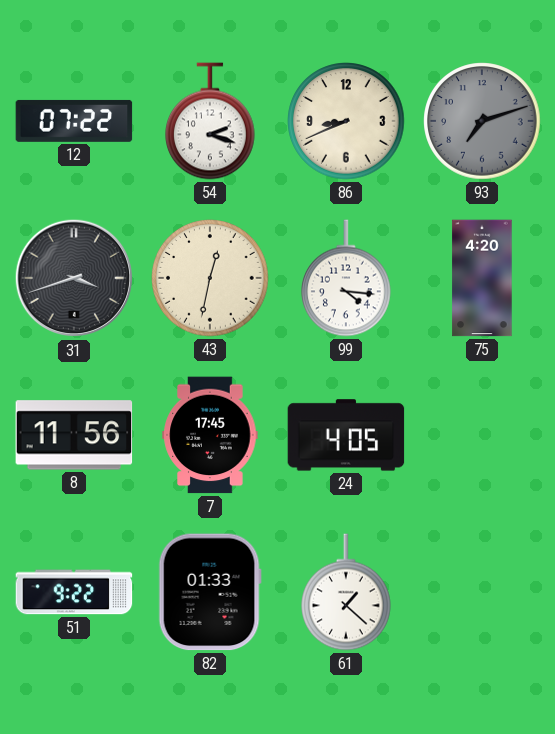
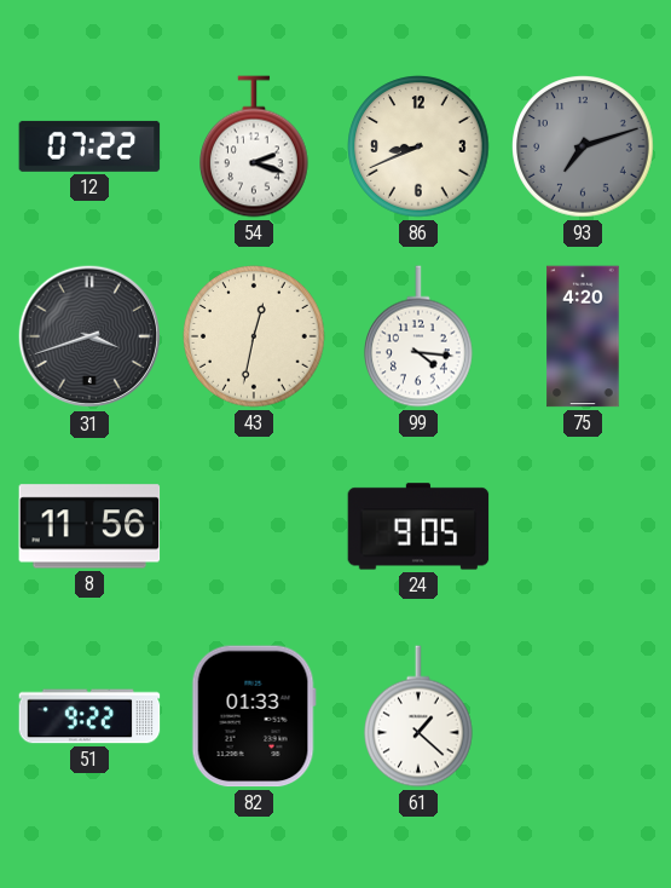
7: 17:45 -> none
24: 4:05 -> 9:05
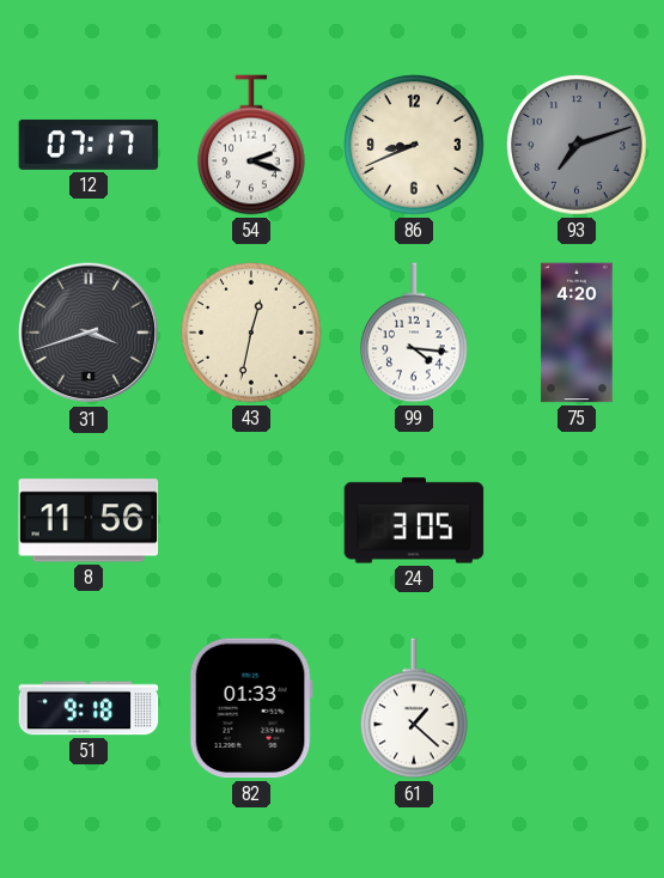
12: 07:22 -> 07:17
24: 9:05 -> 3:05
51: 9:22 -> 9:18
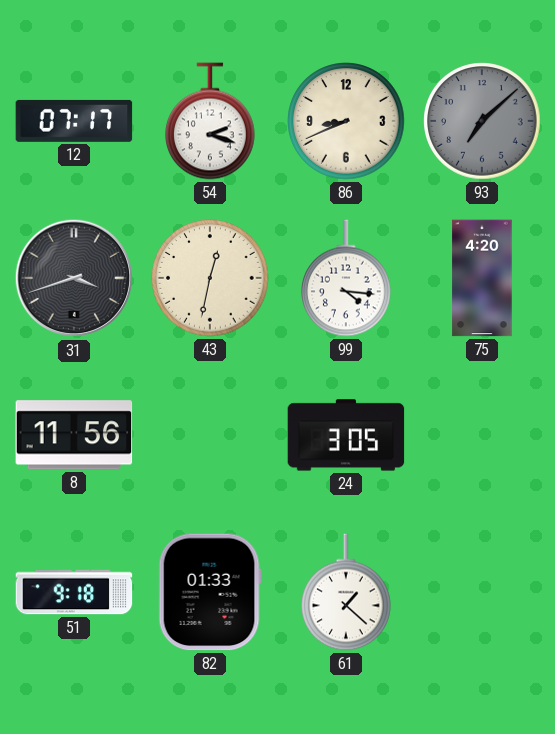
93: 7:12 -> 7:08
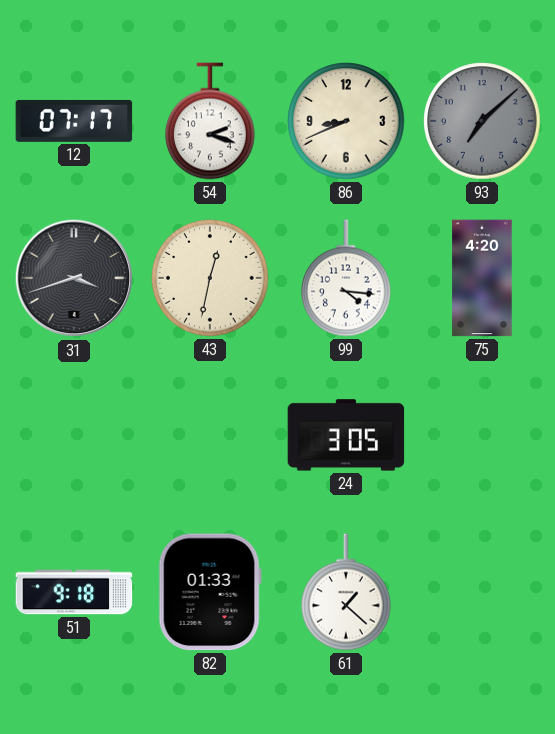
8: 11:56 -> none
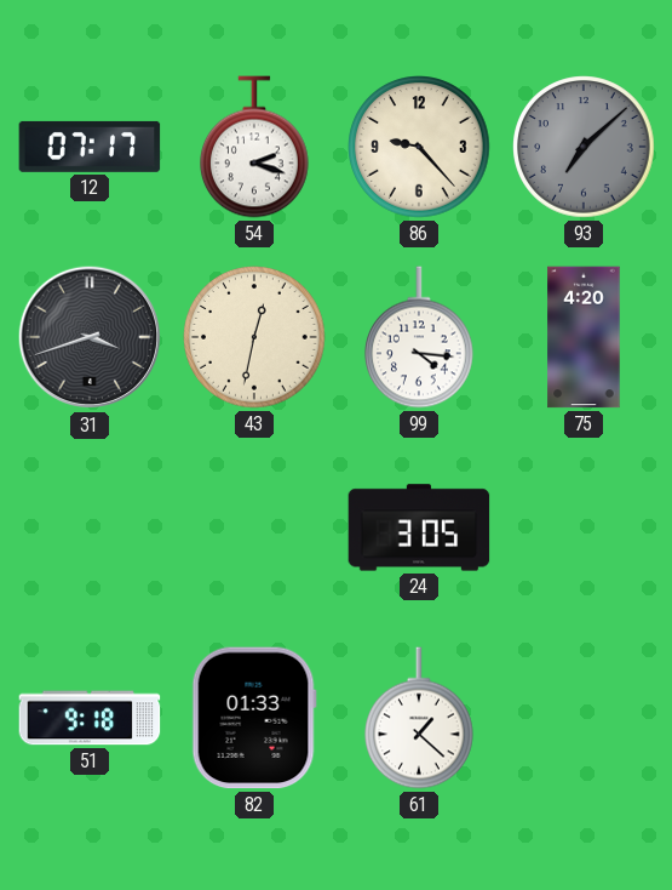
86: 8:41 -> 9:23
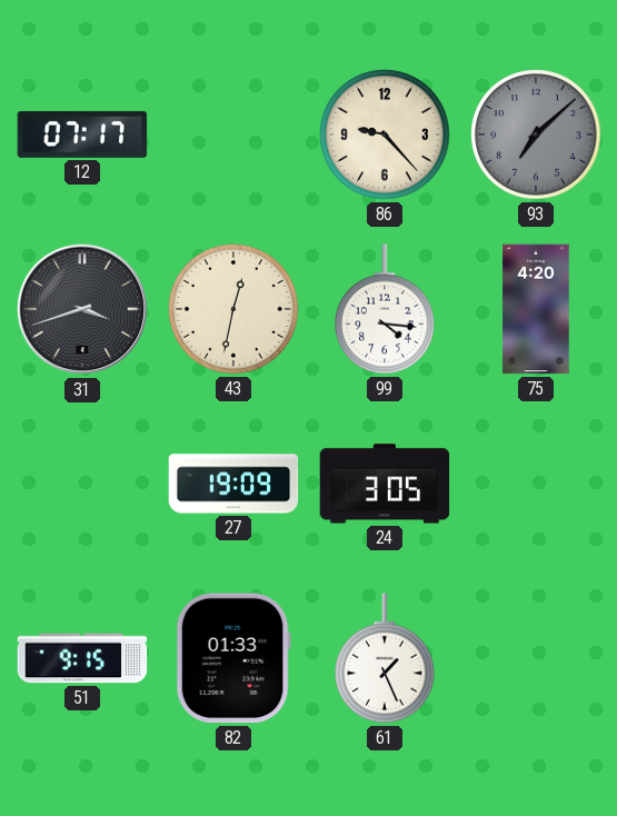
54: 2:18 -> none
27: none -> 19:09
51: 9:18 -> 9:15
61: 1:22 -> 1:26
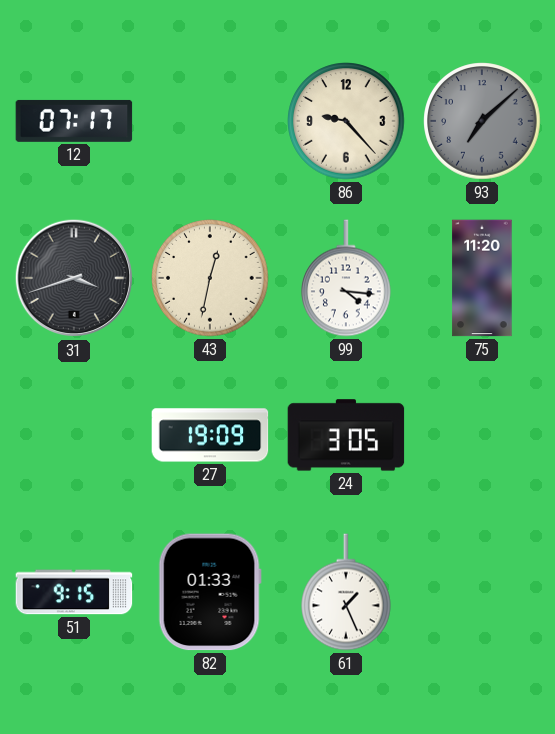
75: 4:20 -> 11:20
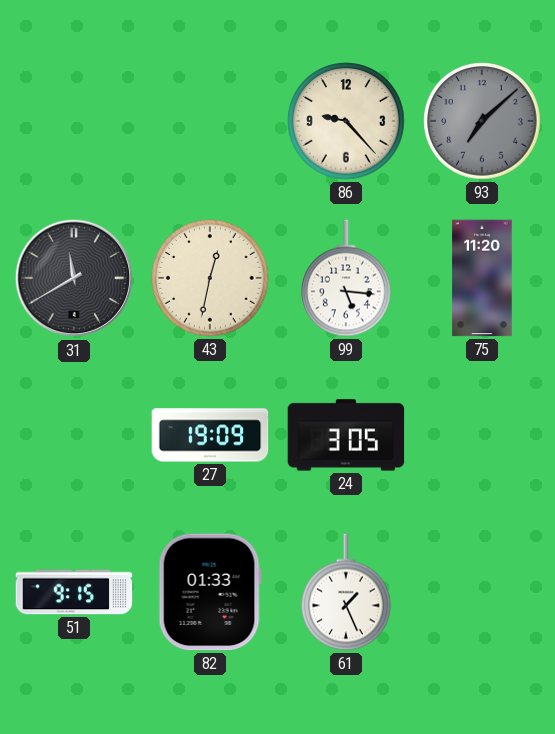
12: 07:17 -> none
31: 3:42 -> 11:40
99: 4:16 -> 5:16
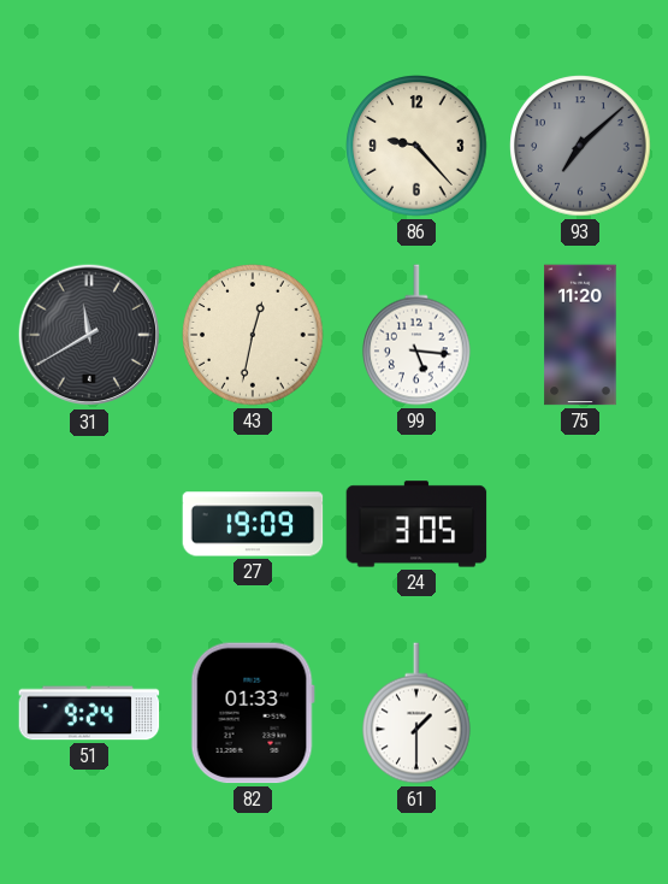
51: 9:15 -> 9:24
61: 1:26 -> 1:30
